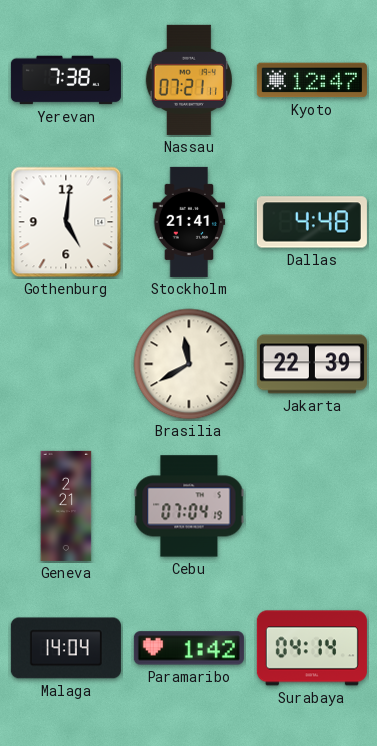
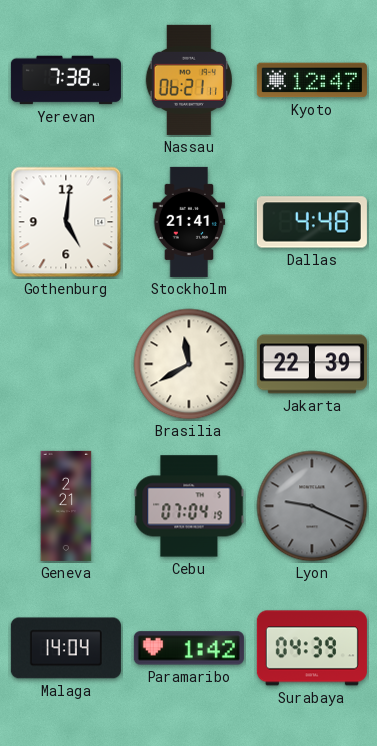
Nassau: 07:21 -> 06:21
Lyon: none -> 9:19
Surabaya: 04:14 -> 04:39
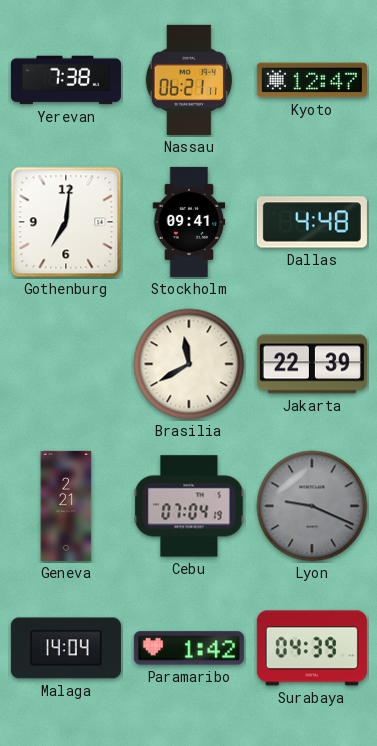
Gothenburg: 5:01 -> 7:01
Stockholm: 21:41 -> 09:41
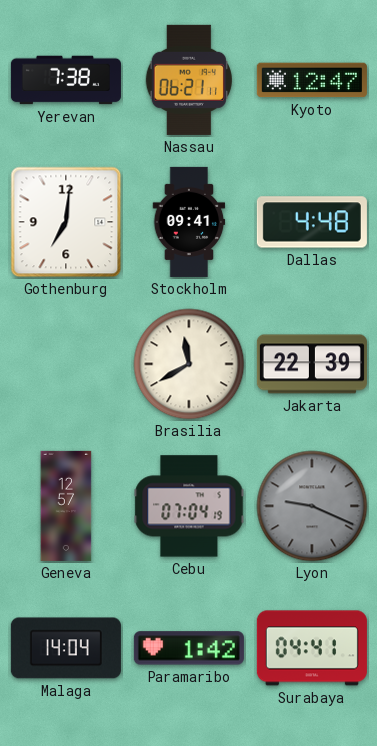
Geneva: 2:21 -> 12:57
Surabaya: 04:39 -> 04:41
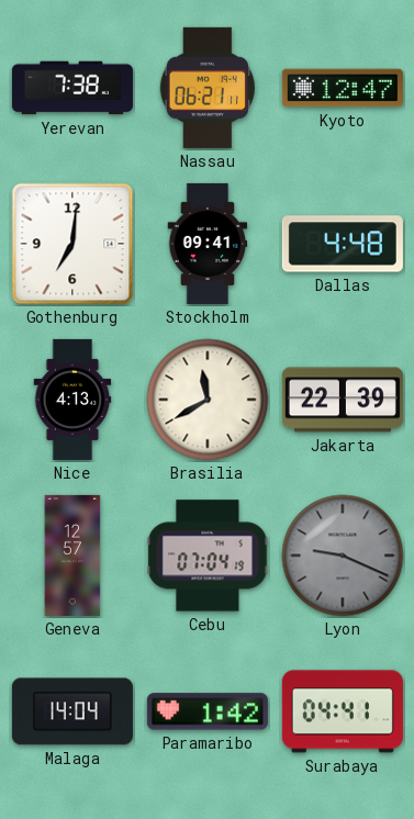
Nice: none -> 4:13
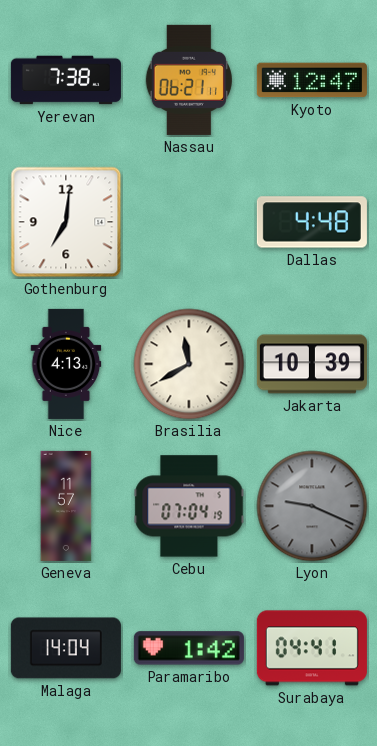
Stockholm: 09:41 -> none
Jakarta: 22:39 -> 10:39
Geneva: 12:57 -> 11:57
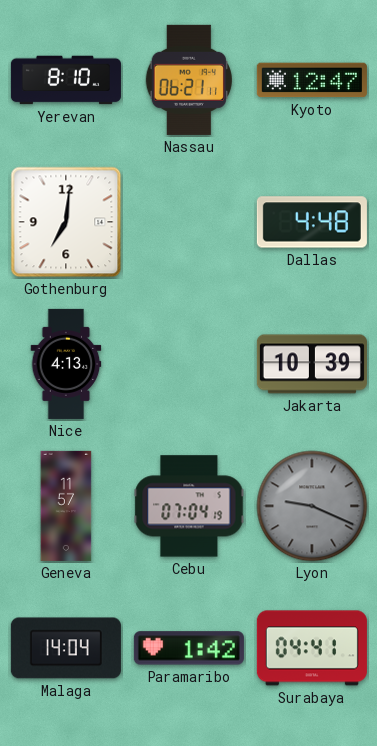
Yerevan: 7:38 -> 8:10
Brasilia: 11:40 -> none
